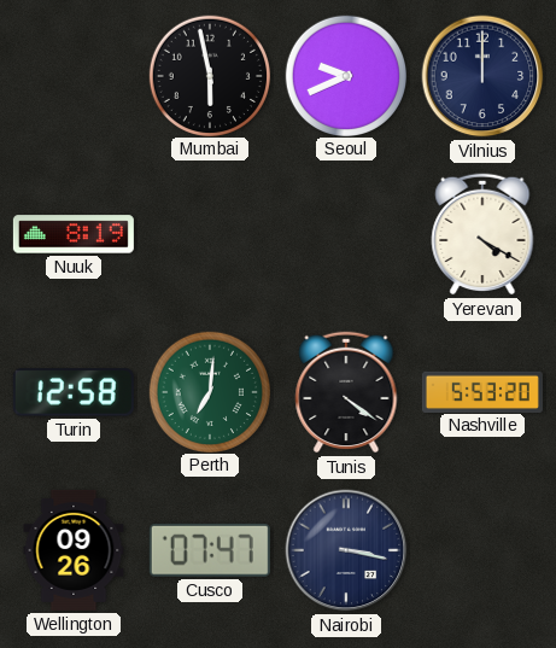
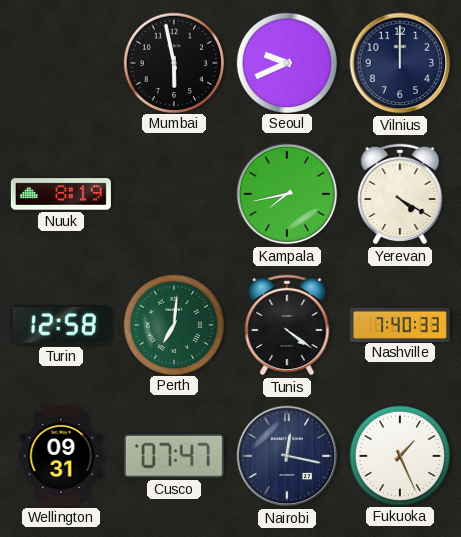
Kampala: none -> 7:43
Nashville: 5:53 -> 7:40
Wellington: 09:26 -> 09:31
Nairobi: 3:17 -> 12:17
Fukuoka: none -> 1:26
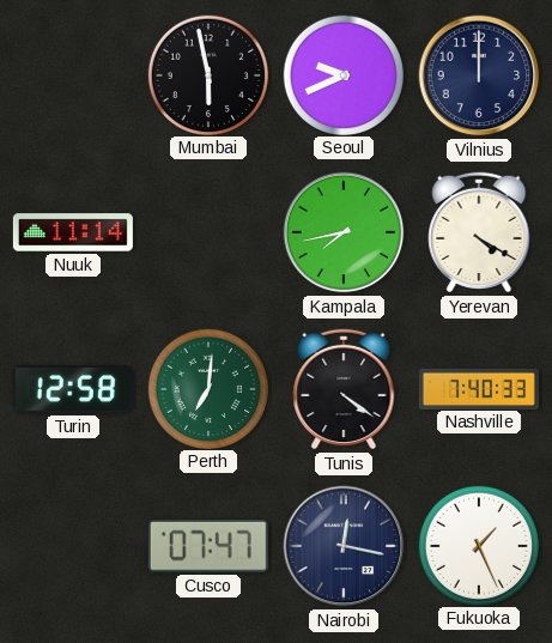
Nuuk: 8:19 -> 11:14
Wellington: 09:31 -> none
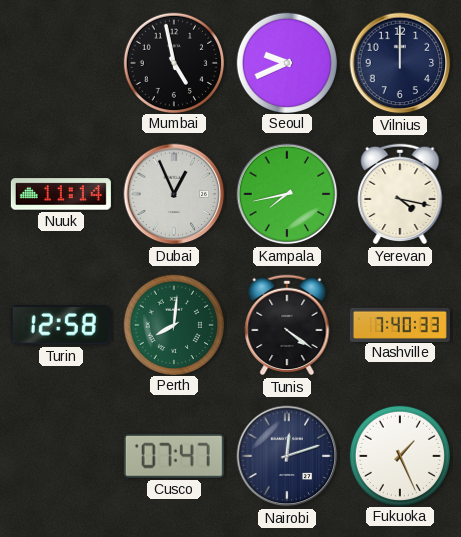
Mumbai: 5:58 -> 4:58
Dubai: none -> 12:56
Yerevan: 4:20 -> 4:17
Perth: 7:01 -> 8:01
Nairobi: 12:17 -> 12:12
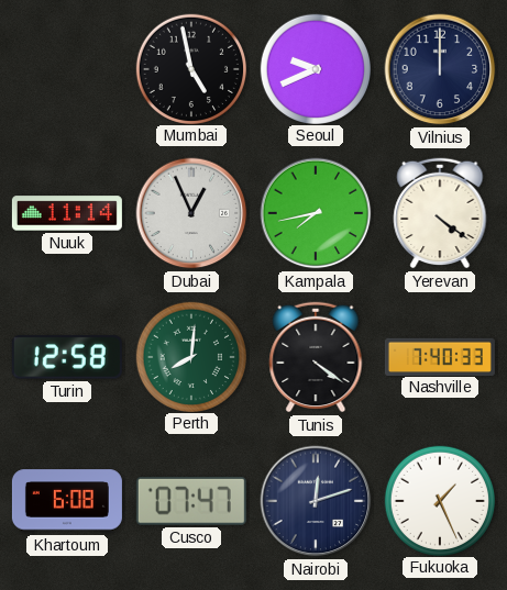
Yerevan: 4:17 -> 4:21
Khartoum: none -> 6:08
